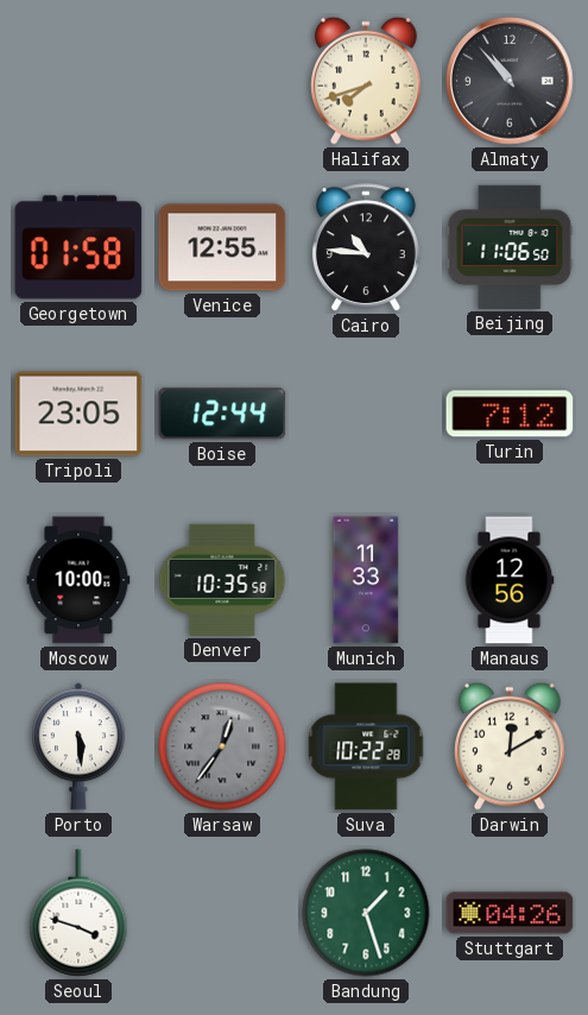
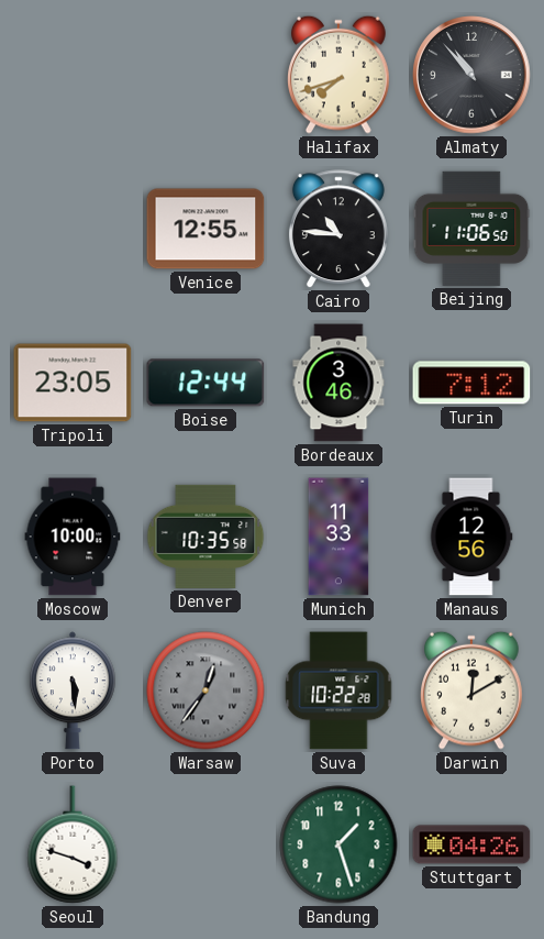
Georgetown: 01:58 -> none
Bordeaux: none -> 3:46
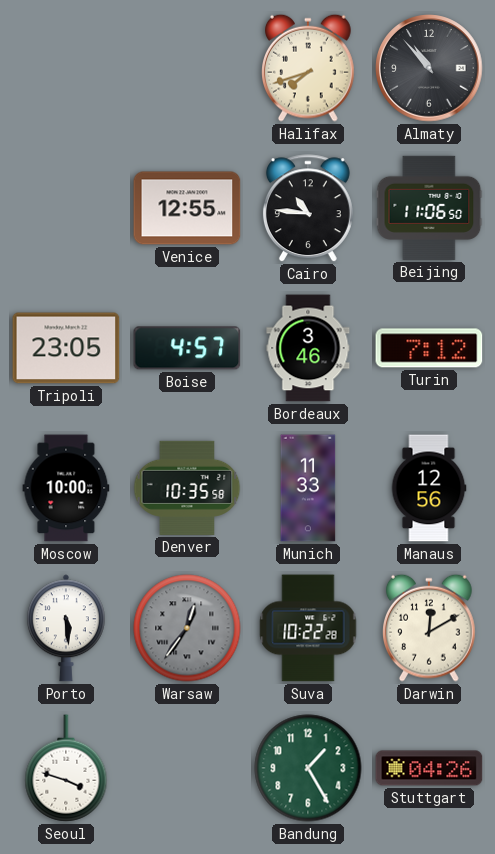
Boise: 12:44 -> 4:57
Bandung: 1:27 -> 1:25
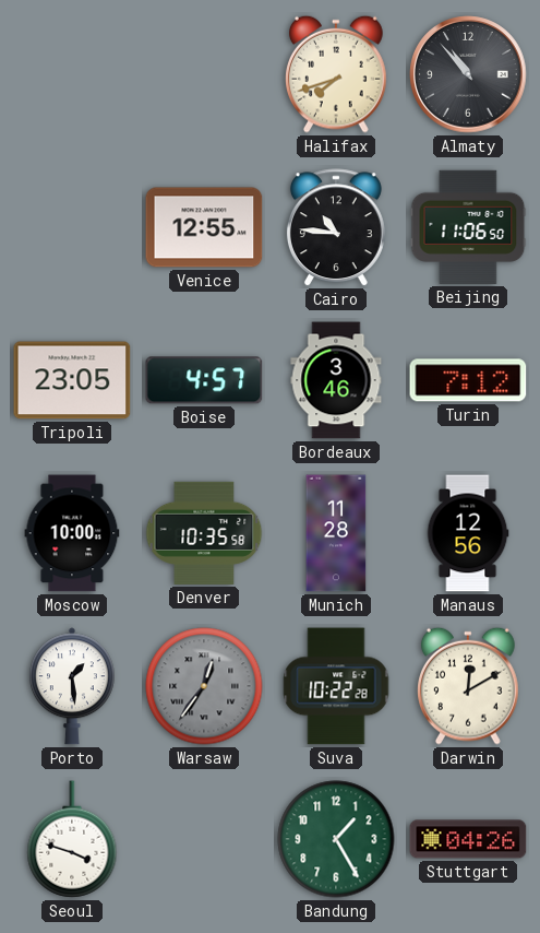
Munich: 11:33 -> 11:28
Porto: 5:29 -> 1:29
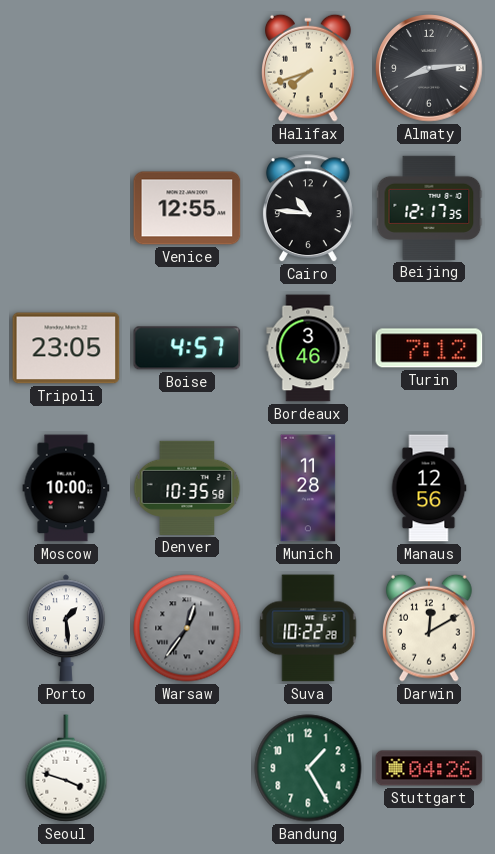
Almaty: 10:53 -> 8:14
Beijing: 11:06 -> 12:17
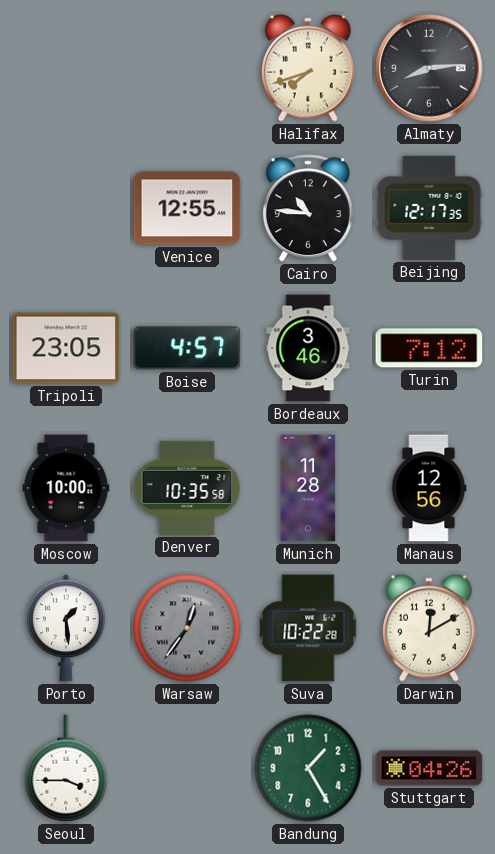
Seoul: 3:48 -> 3:45
